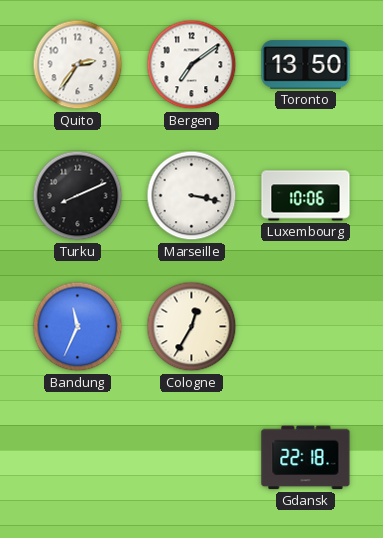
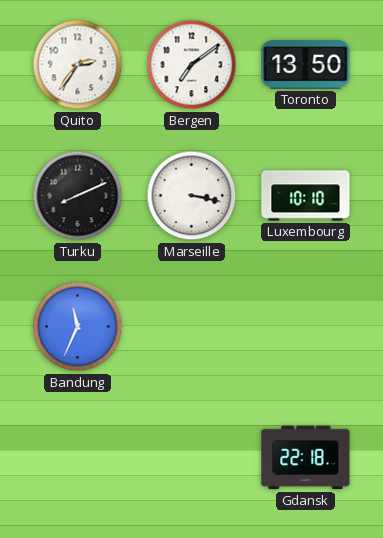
Luxembourg: 10:06 -> 10:10
Cologne: 12:35 -> none
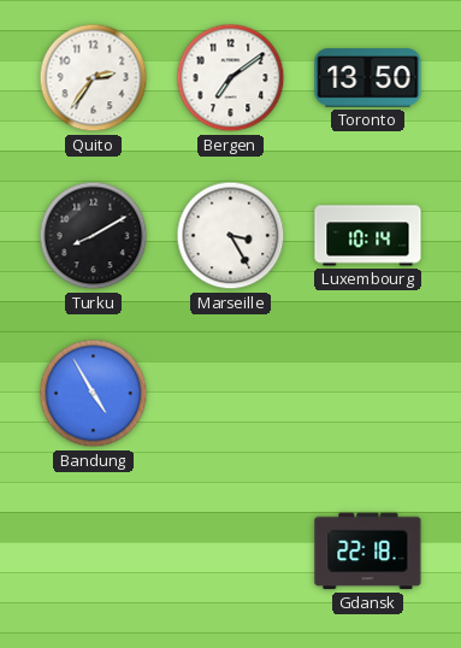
Turku: 8:11 -> 8:10
Marseille: 3:17 -> 3:25
Luxembourg: 10:10 -> 10:14
Bandung: 11:34 -> 4:55
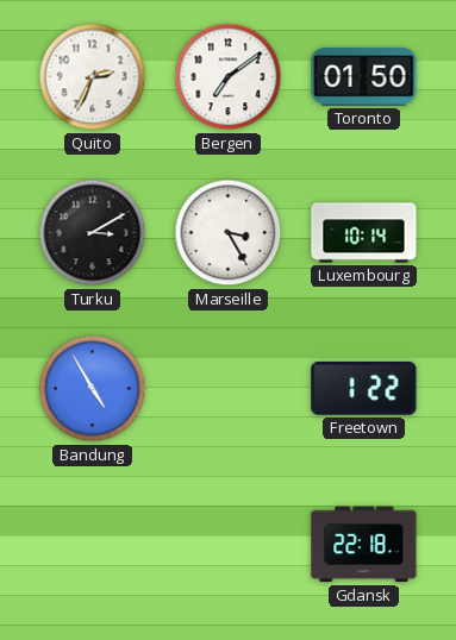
Quito: 2:36 -> 2:34
Toronto: 13:50 -> 01:50
Turku: 8:10 -> 3:10
Freetown: none -> 1:22
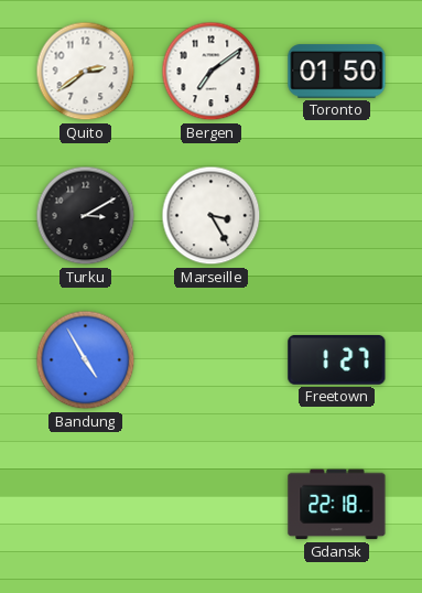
Quito: 2:34 -> 2:39
Luxembourg: 10:14 -> none
Freetown: 1:22 -> 1:27
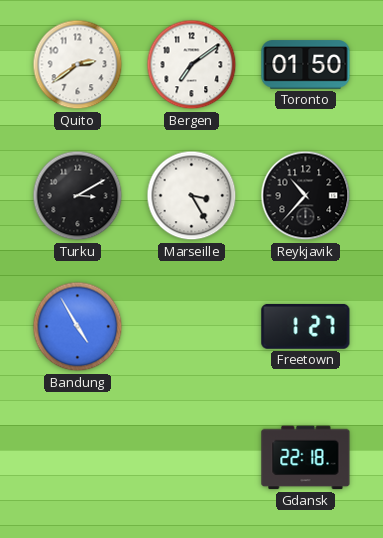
Reykjavik: none -> 10:37
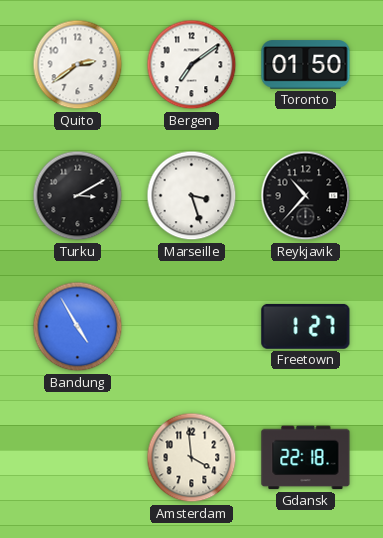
Marseille: 3:25 -> 3:27
Amsterdam: none -> 3:59
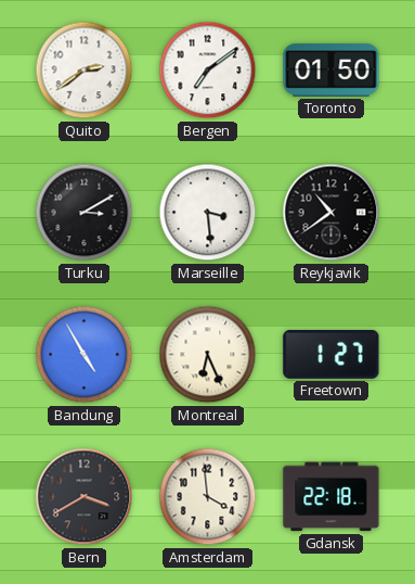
Marseille: 3:27 -> 3:29
Reykjavik: 10:37 -> 10:39
Montreal: none -> 6:26
Bern: none -> 3:40
